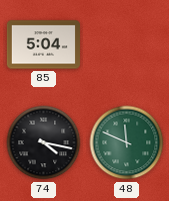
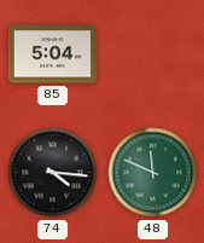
74: 4:17 -> 4:16
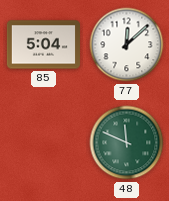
77: none -> 12:08
74: 4:16 -> none
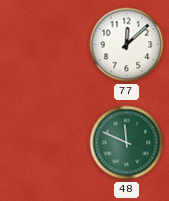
85: 5:04 -> none
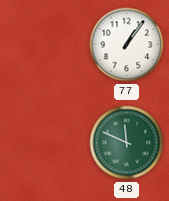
77: 12:08 -> 1:06
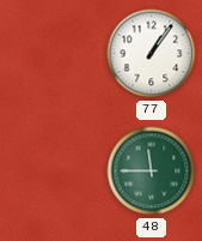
48: 11:49 -> 11:45
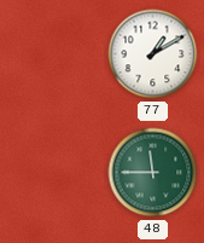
77: 1:06 -> 1:10
